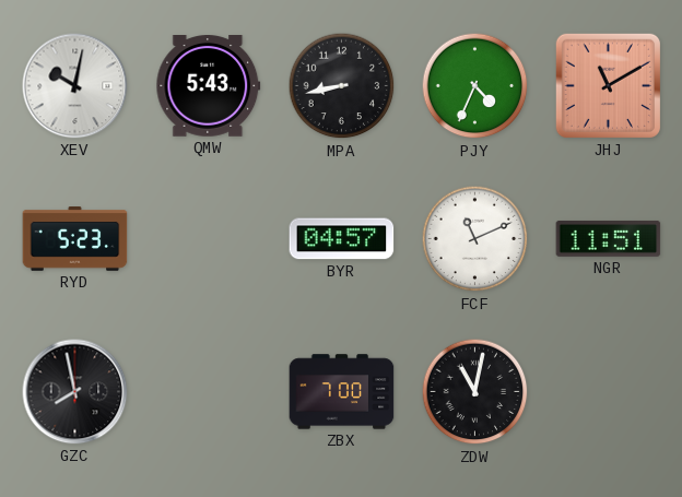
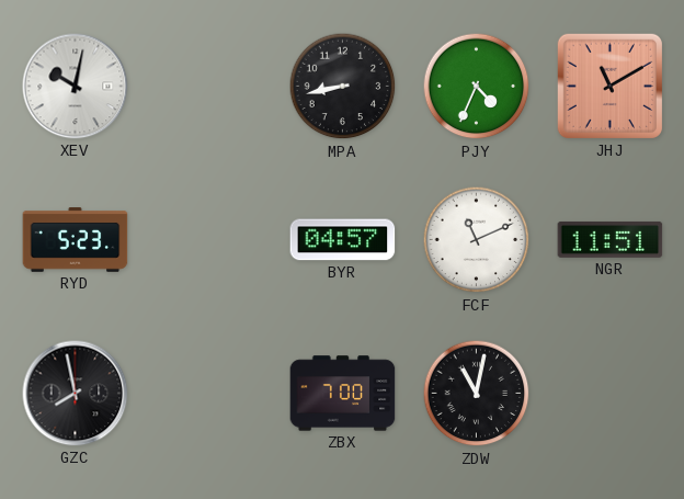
QMW: 5:43 -> none
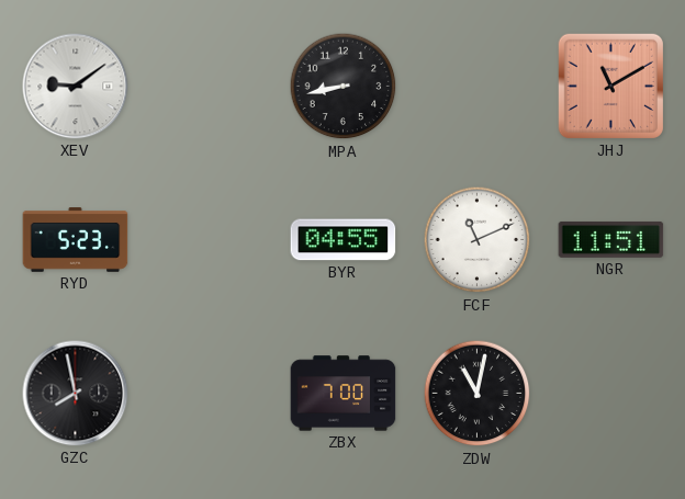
XEV: 10:02 -> 9:09
PJY: 4:34 -> none
BYR: 04:57 -> 04:55
